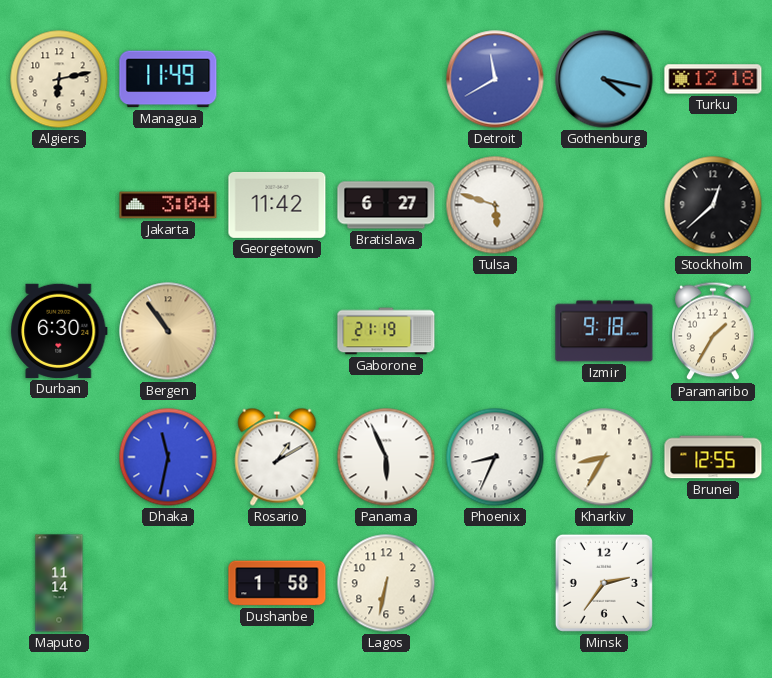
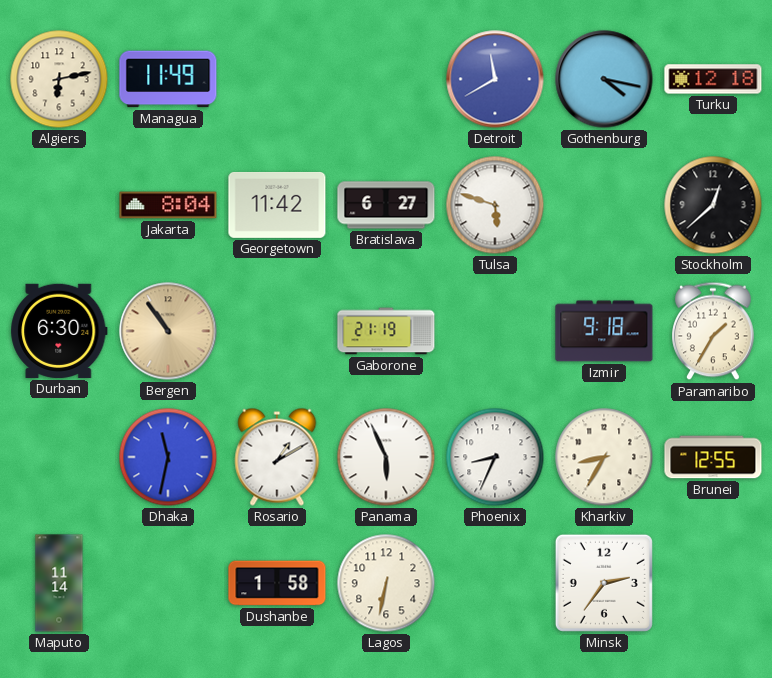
Jakarta: 3:04 -> 8:04
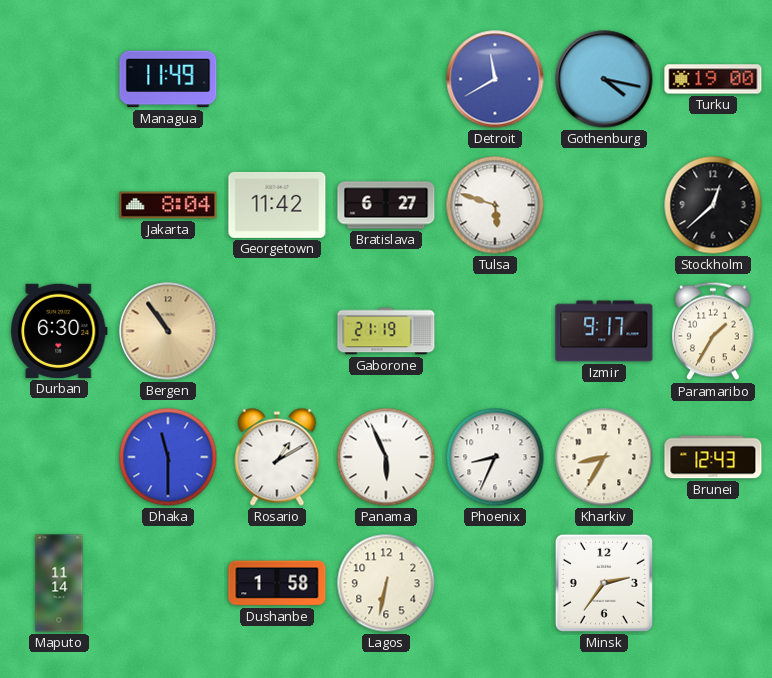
Algiers: 6:13 -> none
Turku: 12:18 -> 19:00
Izmir: 9:18 -> 9:17
Dhaka: 11:32 -> 11:30
Brunei: 12:55 -> 12:43
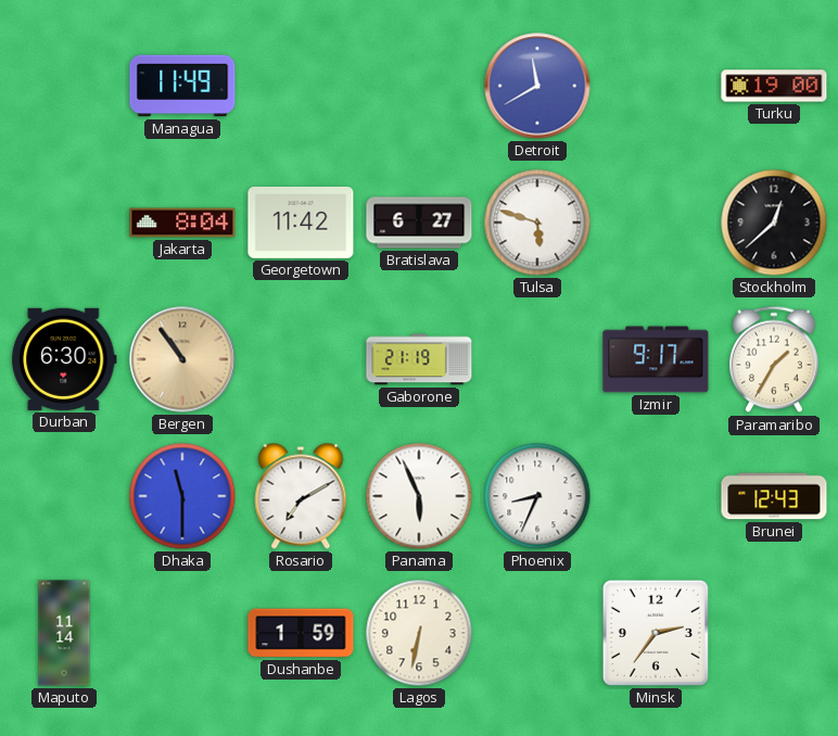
Gothenburg: 4:17 -> none
Rosario: 1:10 -> 7:10
Kharkiv: 8:35 -> none
Dushanbe: 1:58 -> 1:59
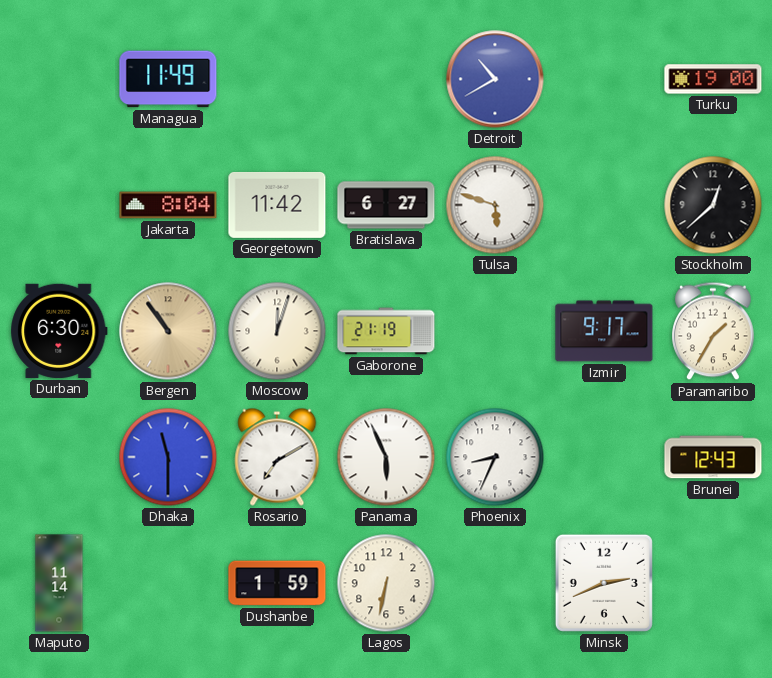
Detroit: 11:40 -> 10:40
Moscow: none -> 12:03
Minsk: 2:36 -> 2:41
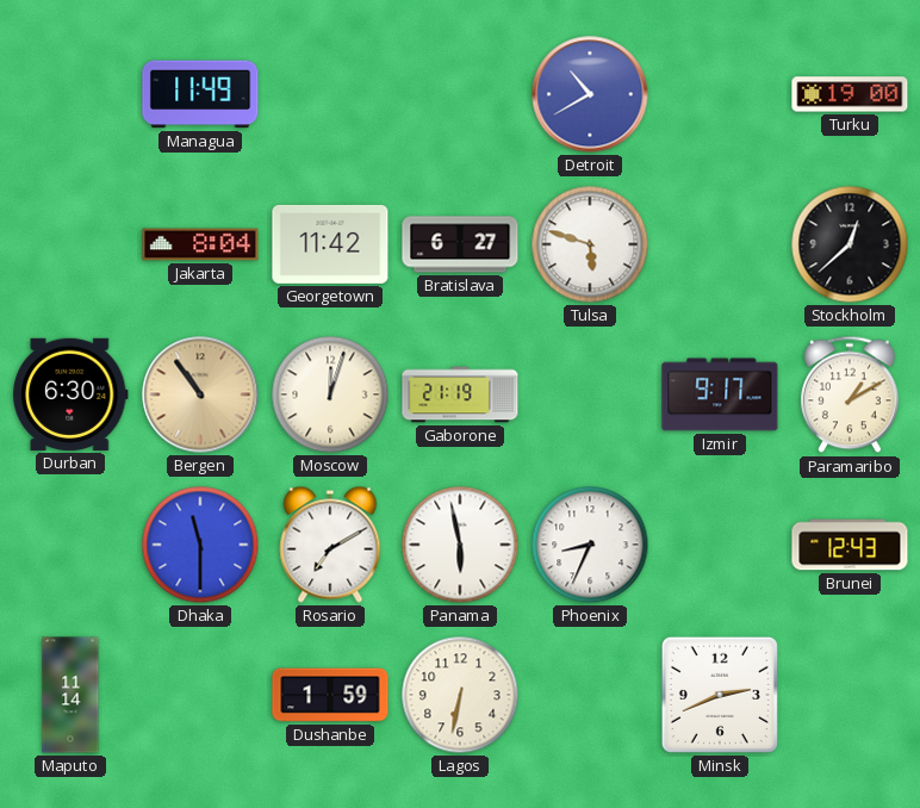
Paramaribo: 1:35 -> 1:10
Panama: 5:56 -> 5:58
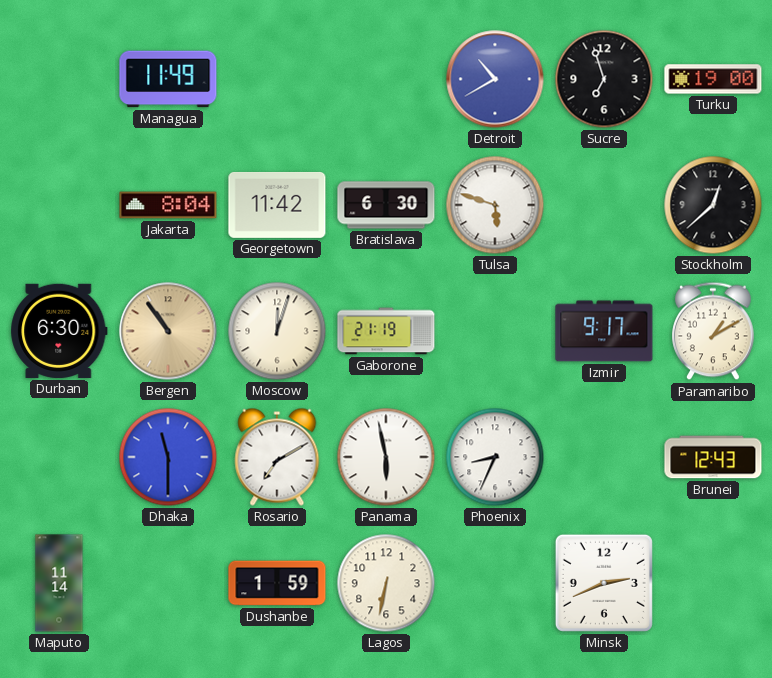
Sucre: none -> 6:57
Bratislava: 6:27 -> 6:30
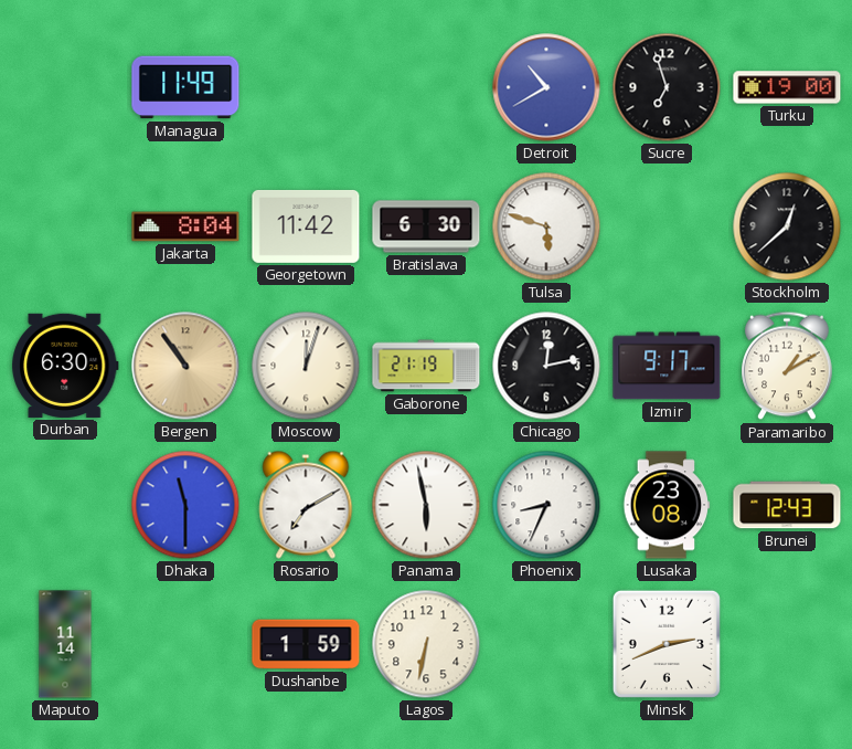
Chicago: none -> 12:13
Lusaka: none -> 23:08
